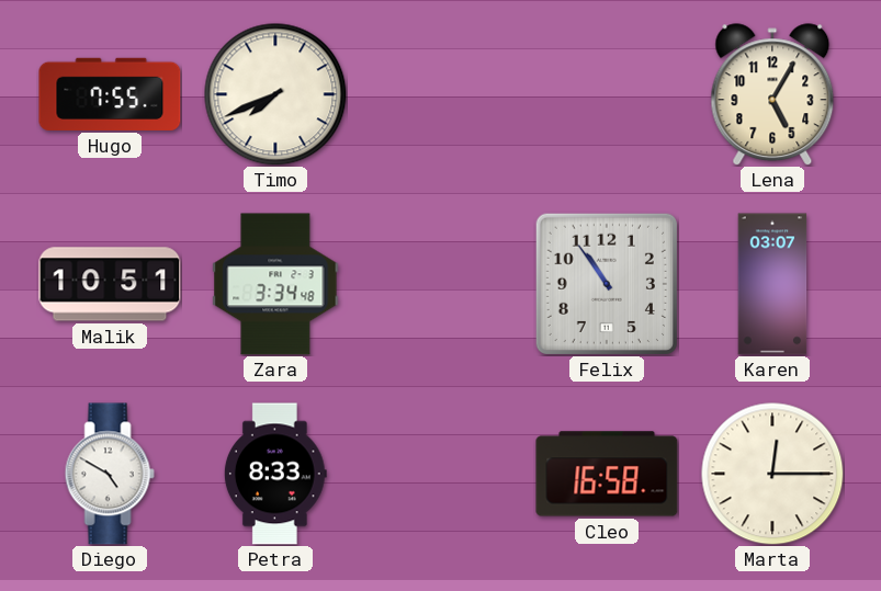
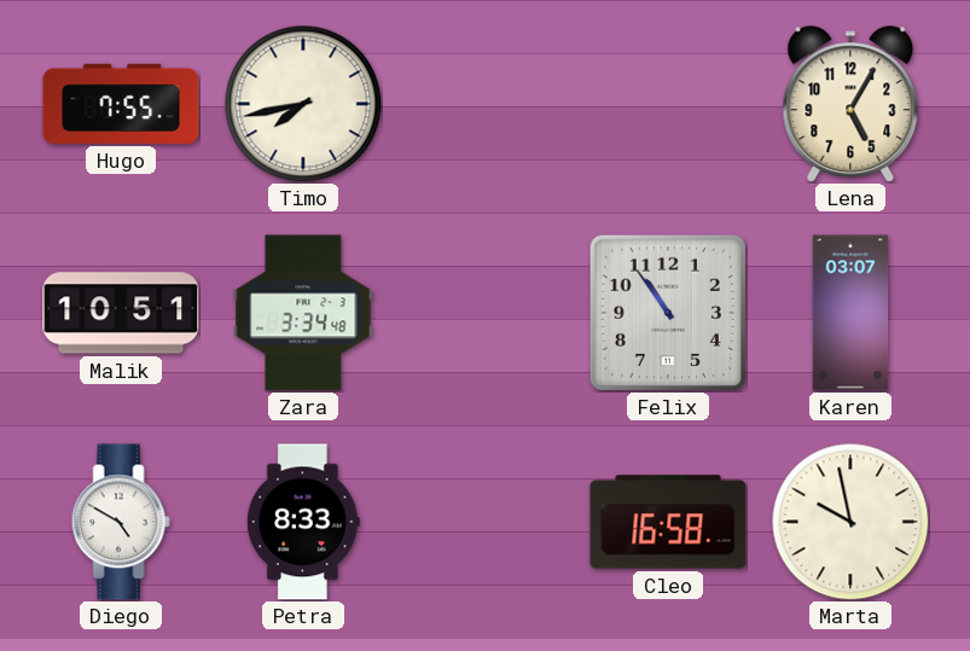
Timo: 7:41 -> 7:43
Marta: 12:15 -> 9:58
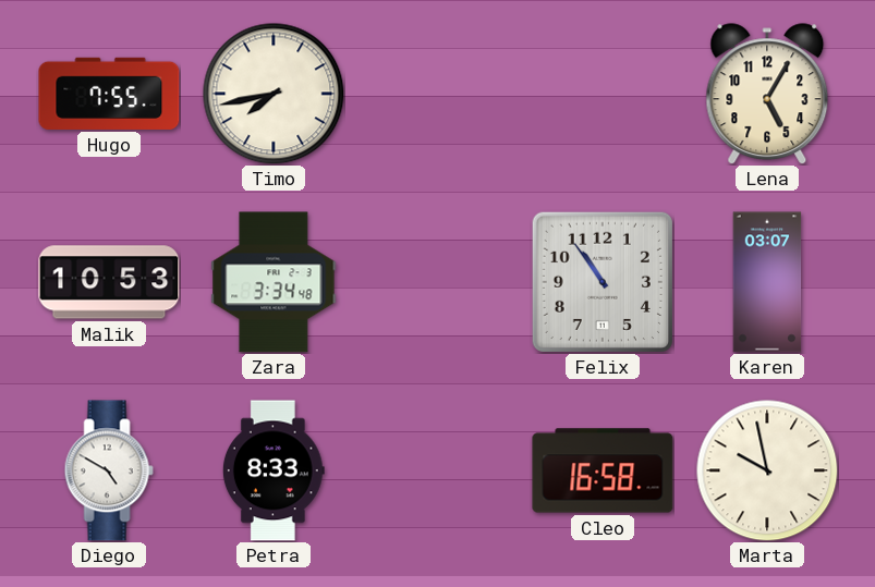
Malik: 10:51 -> 10:53
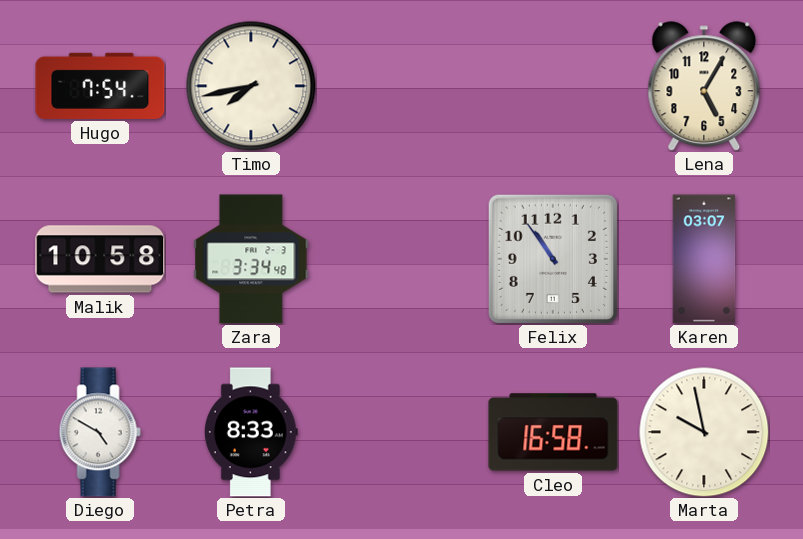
Hugo: 7:55 -> 7:54
Malik: 10:53 -> 10:58
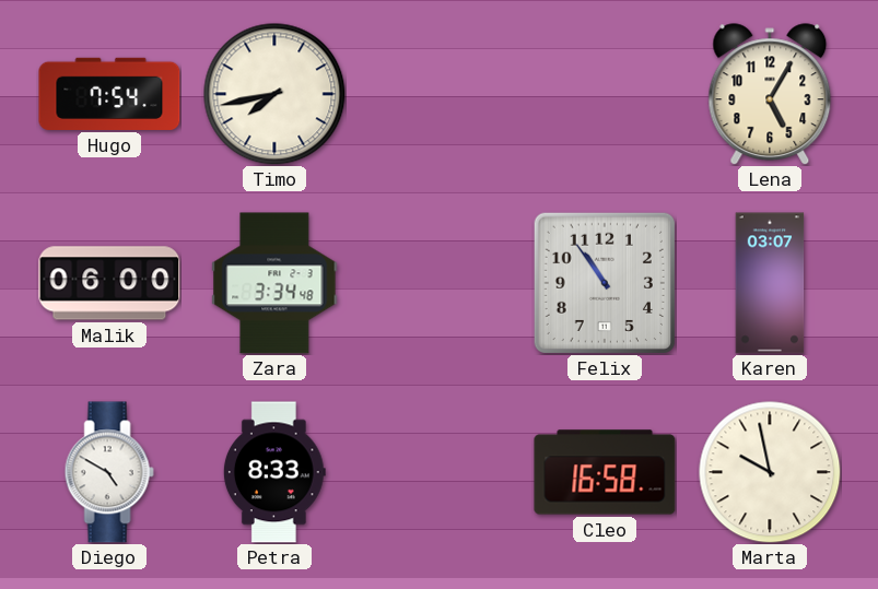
Malik: 10:58 -> 06:00
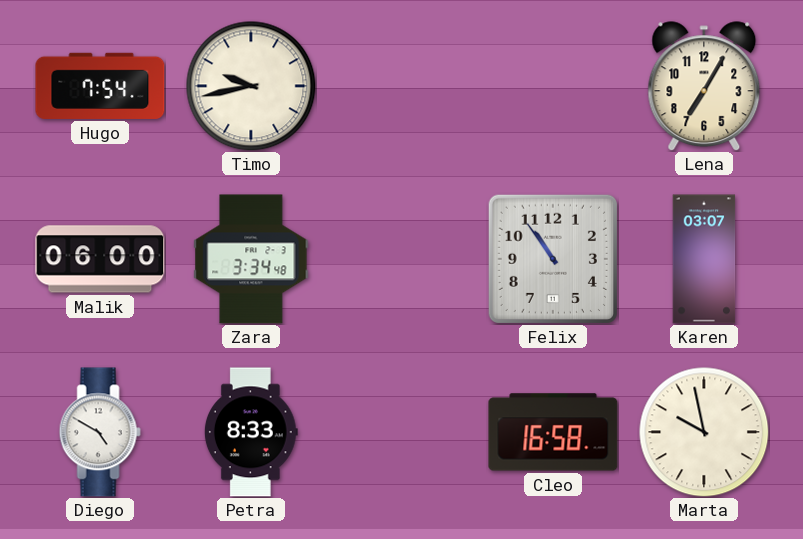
Timo: 7:43 -> 9:43
Lena: 5:05 -> 7:05
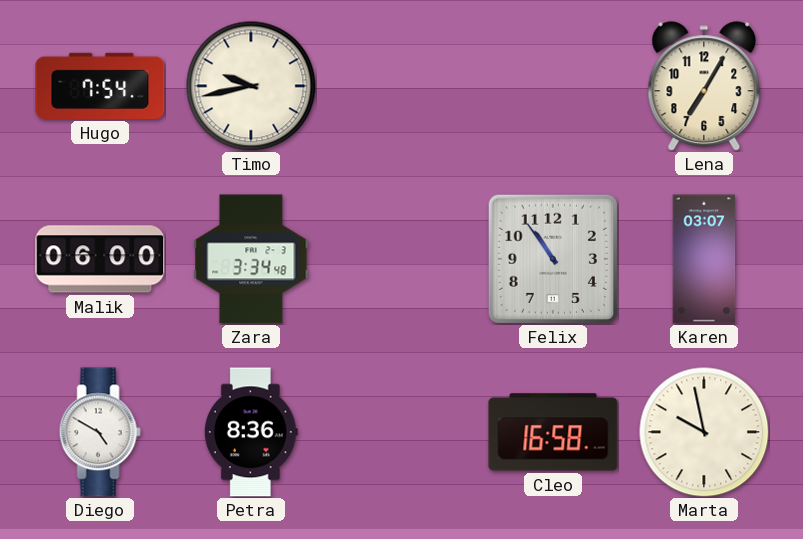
Petra: 8:33 -> 8:36
